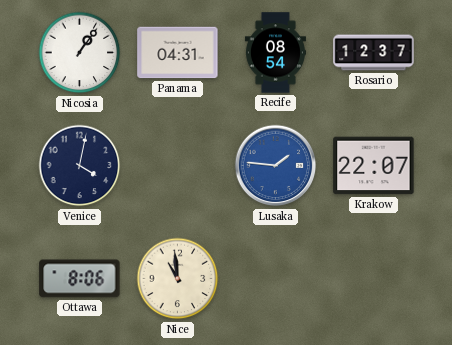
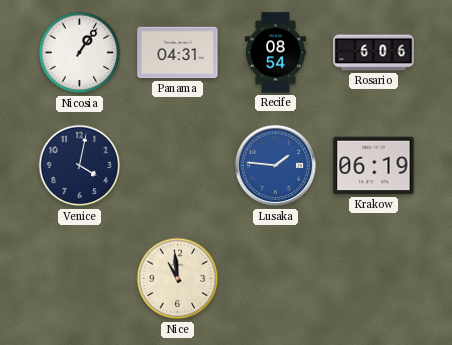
Rosario: 12:37 -> 6:06
Krakow: 22:07 -> 06:19
Ottawa: 8:06 -> none
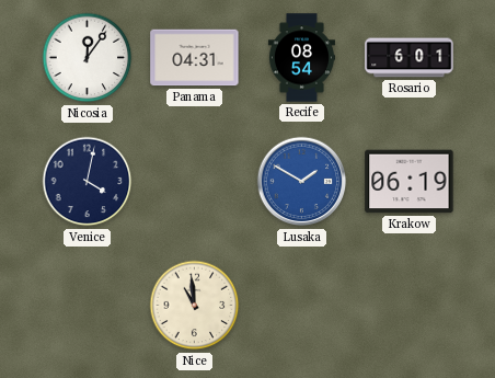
Nicosia: 1:06 -> 12:06
Rosario: 6:06 -> 6:01
Lusaka: 1:46 -> 1:50
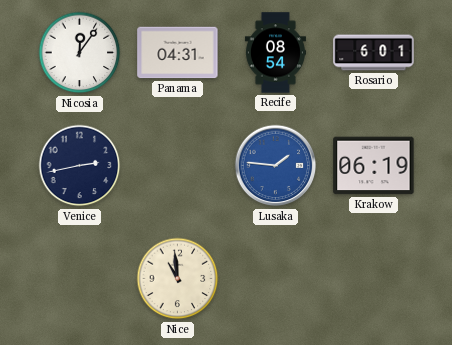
Venice: 4:02 -> 2:43
Lusaka: 1:50 -> 1:46
